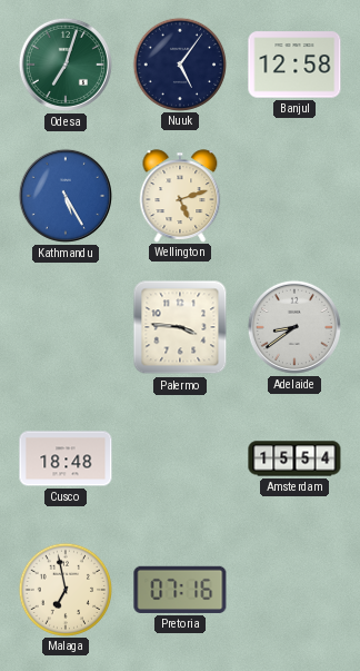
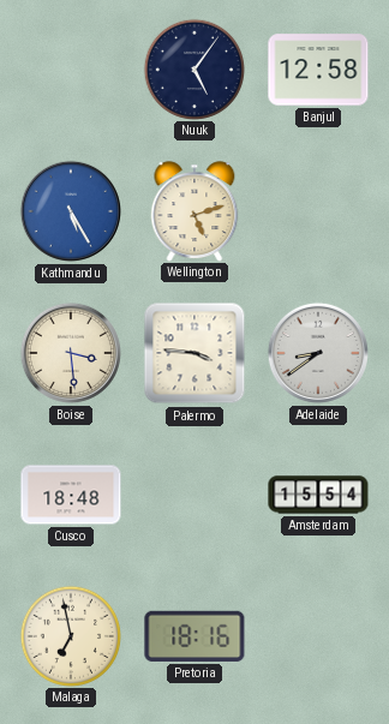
Odesa: 7:03 -> none
Boise: none -> 3:29
Pretoria: 07:16 -> 18:16
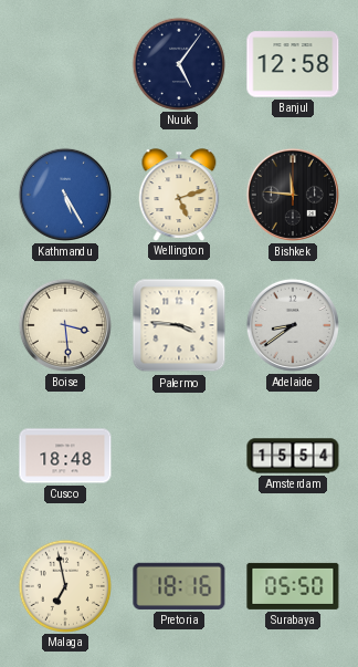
Bishkek: none -> 11:46
Surabaya: none -> 05:50
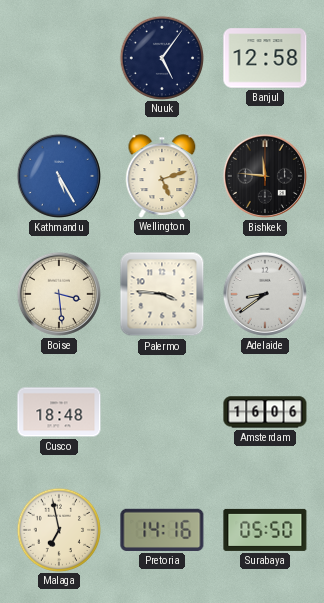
Amsterdam: 15:54 -> 16:06
Pretoria: 18:16 -> 14:16
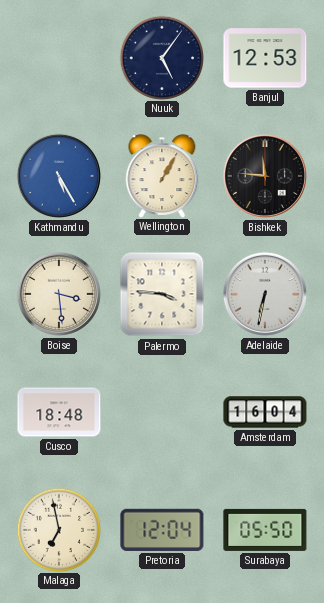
Banjul: 12:58 -> 12:53
Wellington: 5:12 -> 1:05
Adelaide: 8:39 -> 6:32
Amsterdam: 16:06 -> 16:04
Pretoria: 14:16 -> 12:04
